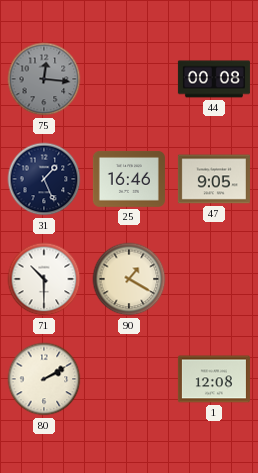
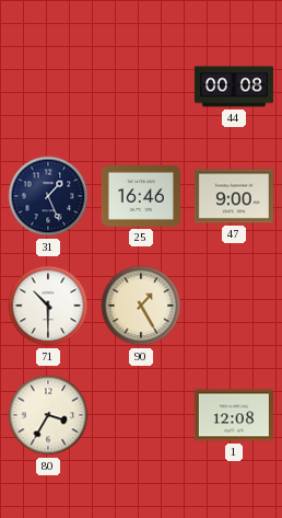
75: 12:16 -> none
47: 9:05 -> 9:00
90: 1:20 -> 1:25
80: 2:10 -> 3:35
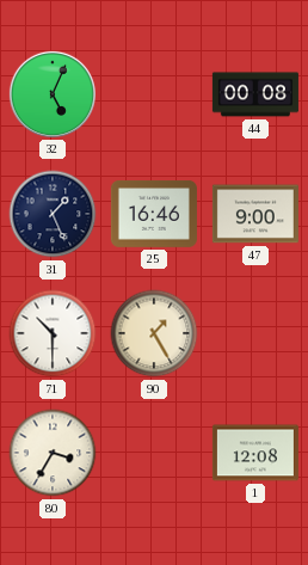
32: none -> 5:04
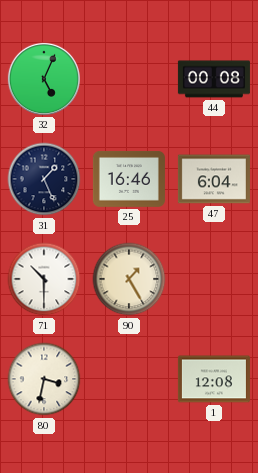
47: 9:00 -> 6:04
80: 3:35 -> 3:32
